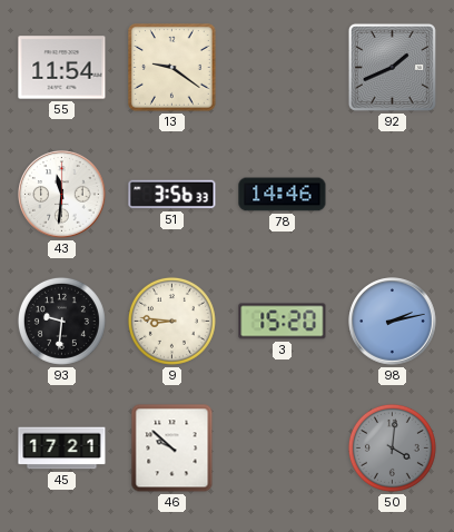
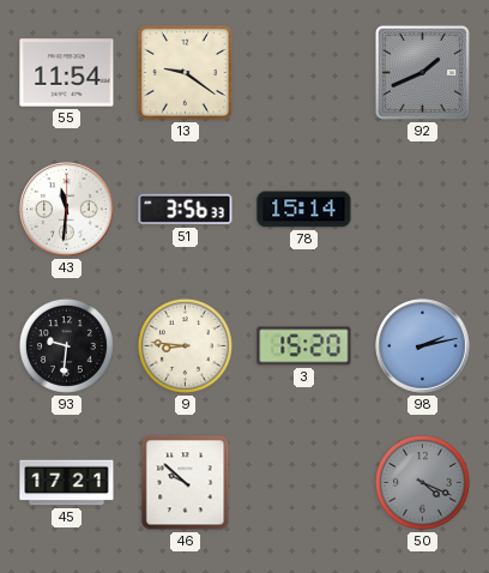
78: 14:46 -> 15:14
50: 4:01 -> 4:19
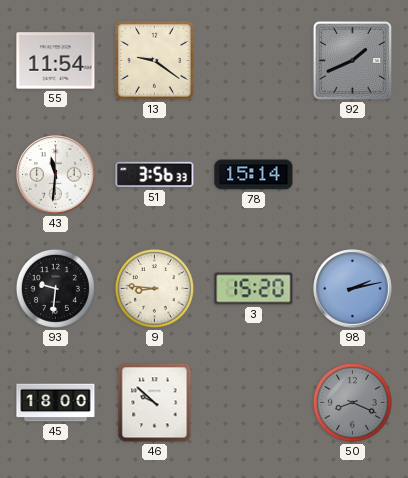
45: 17:21 -> 18:00
50: 4:19 -> 8:19
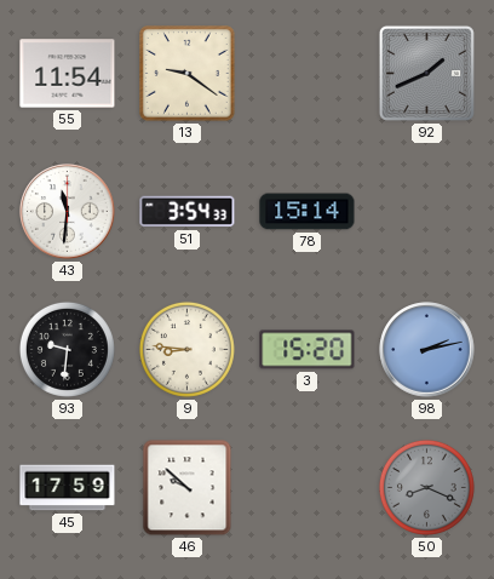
51: 3:56 -> 3:54
45: 18:00 -> 17:59
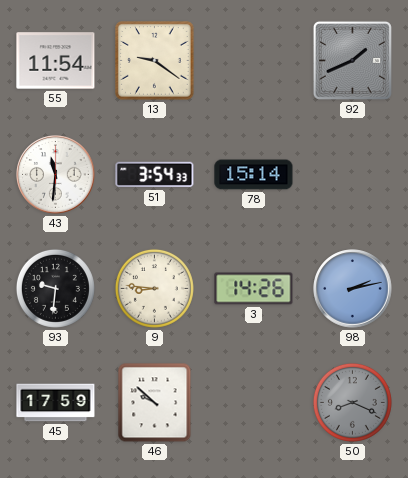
3: 15:20 -> 14:26
